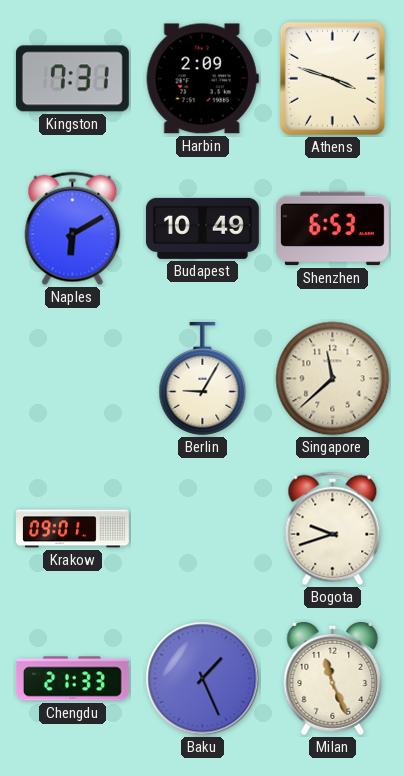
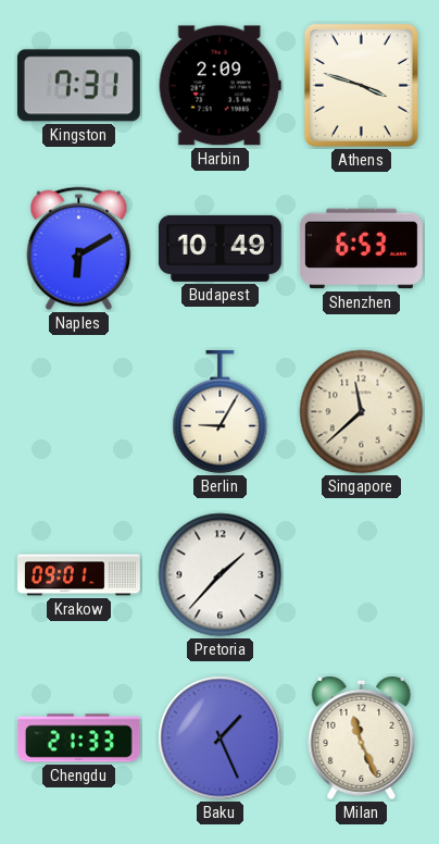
Pretoria: none -> 1:37
Bogota: 9:42 -> none
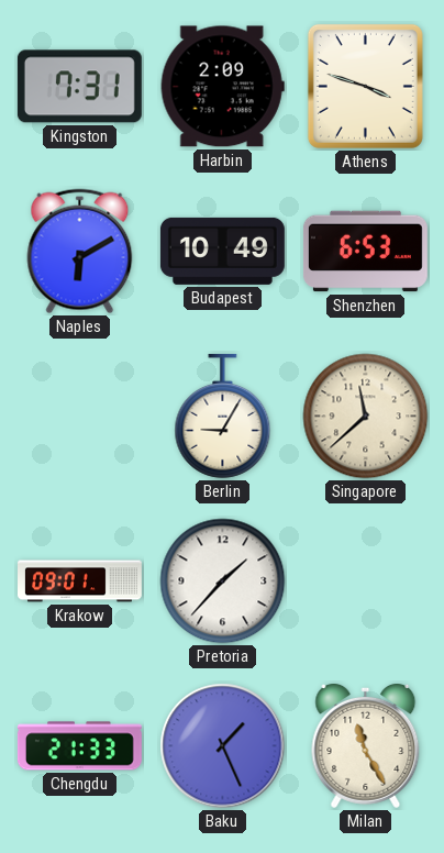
Milan: 11:26 -> 11:25
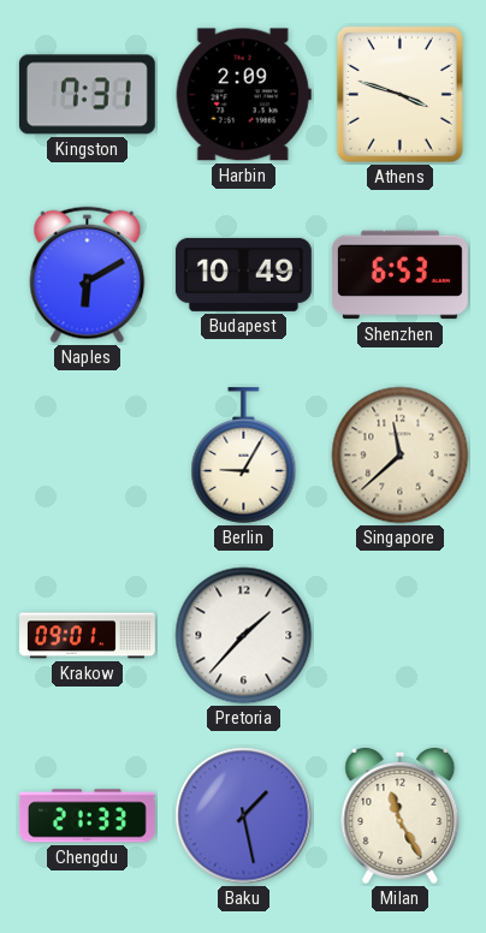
Baku: 1:26 -> 1:28
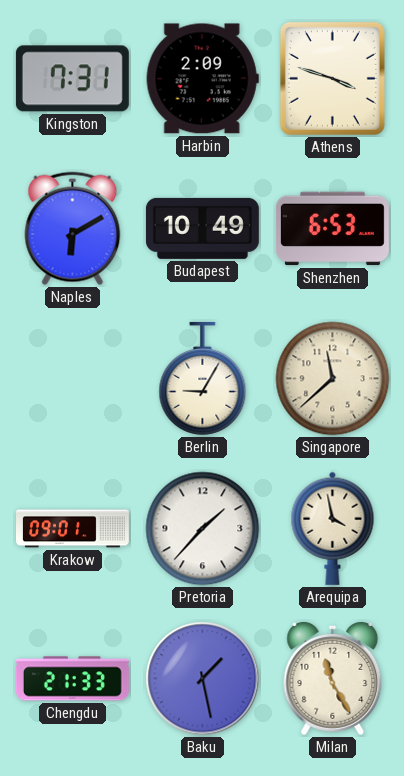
Arequipa: none -> 3:58
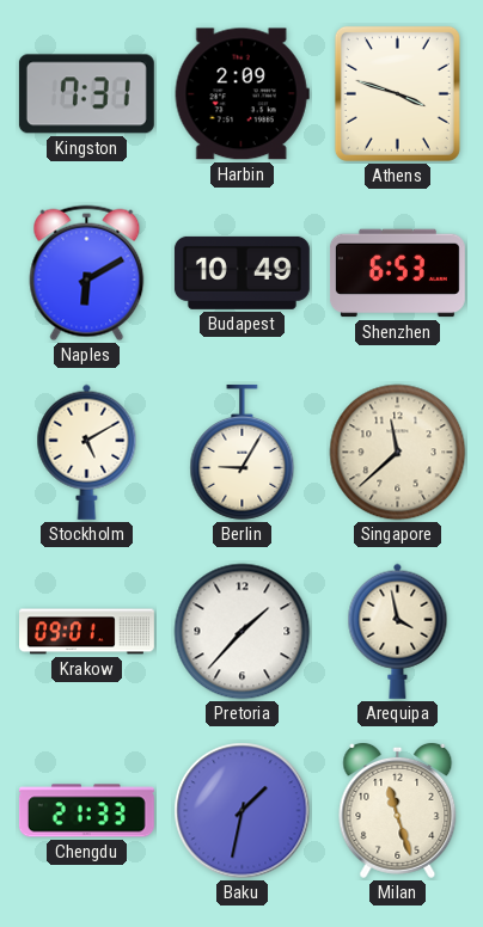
Stockholm: none -> 5:10
Baku: 1:28 -> 1:32
Milan: 11:25 -> 11:27
